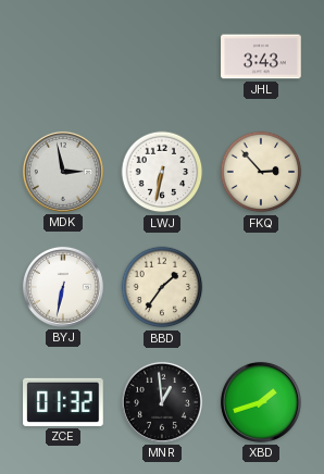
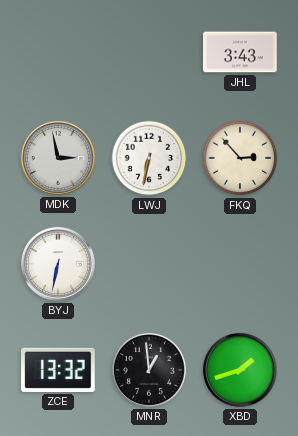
BBD: 1:36 -> none
ZCE: 01:32 -> 13:32
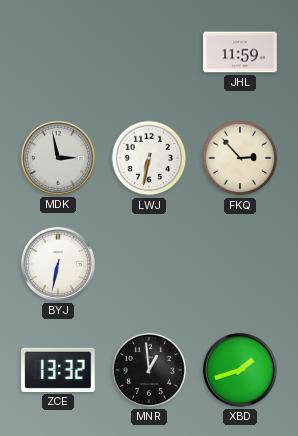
JHL: 3:43 -> 11:59
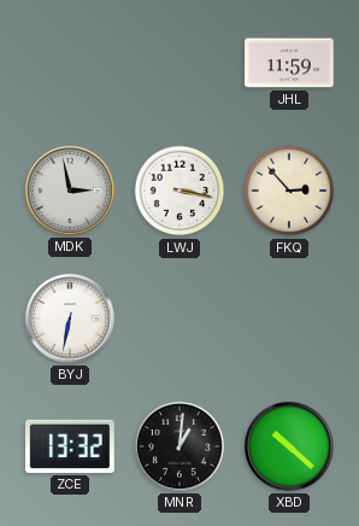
LWJ: 6:32 -> 3:17
MNR: 12:59 -> 1:01
XBD: 1:42 -> 10:22
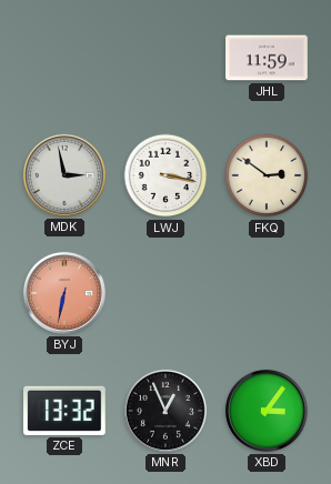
FKQ: 2:53 -> 2:51
BYJ dial: white -> salmon
MNR: 1:01 -> 12:56
XBD: 10:22 -> 3:06
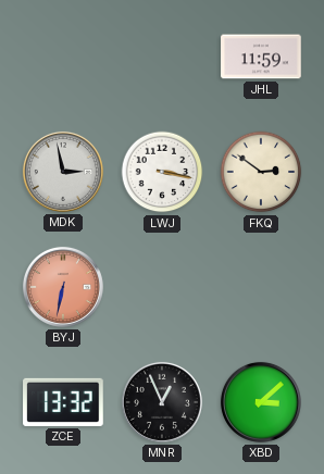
XBD: 3:06 -> 3:08
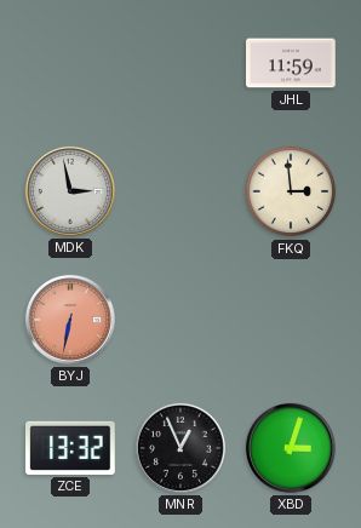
LWJ: 3:17 -> none
FKQ: 2:51 -> 2:59
XBD: 3:08 -> 3:03
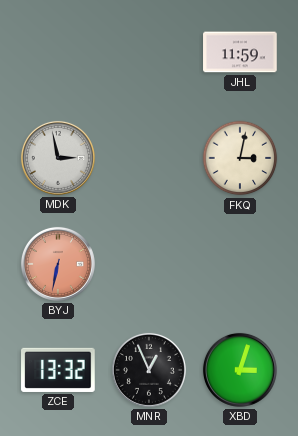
FKQ: 2:59 -> 3:02
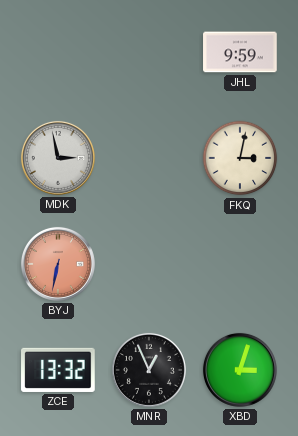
JHL: 11:59 -> 9:59
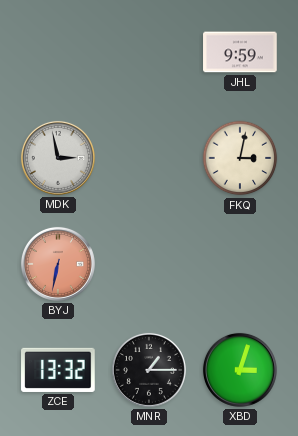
MNR: 12:56 -> 1:15
